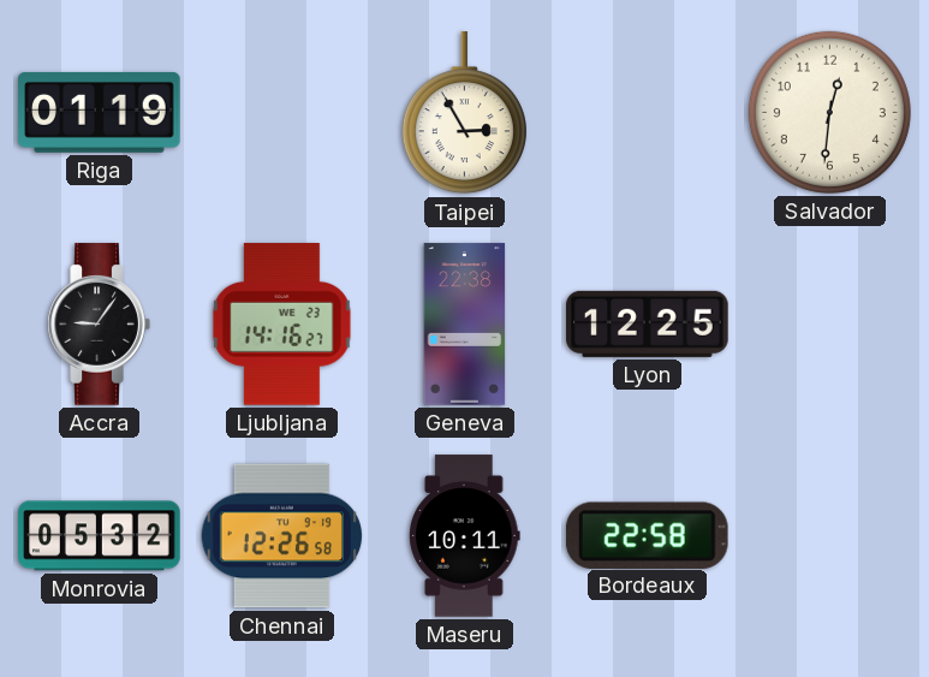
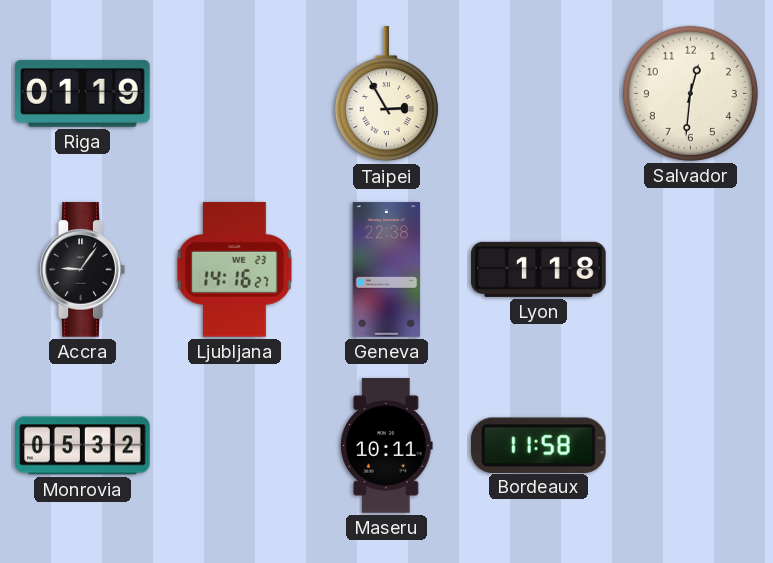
Lyon: 12:25 -> 1:18
Chennai: 12:26 -> none
Bordeaux: 22:58 -> 11:58
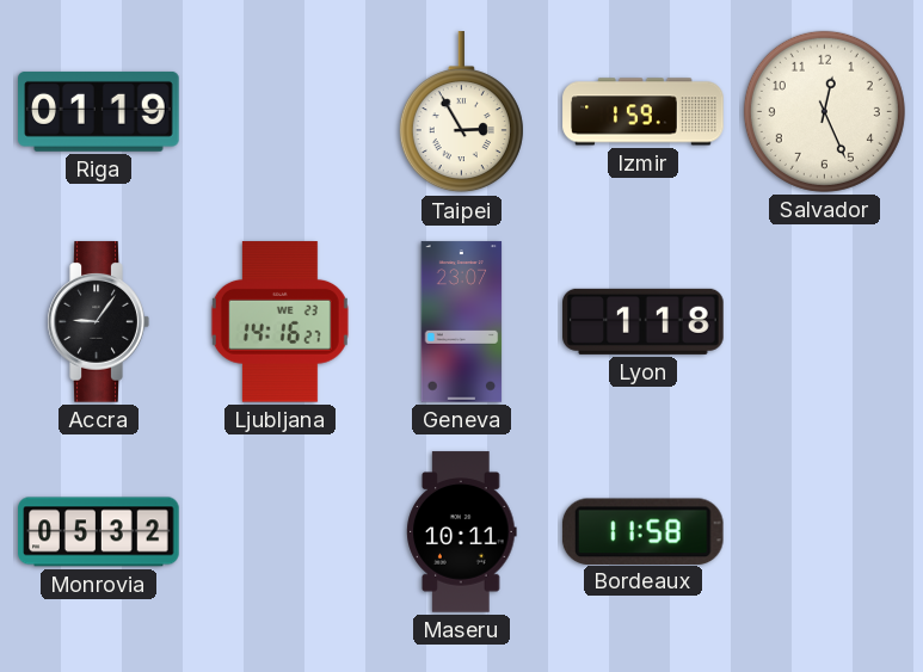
Izmir: none -> 1:59
Salvador: 12:31 -> 12:26
Geneva: 22:38 -> 23:07
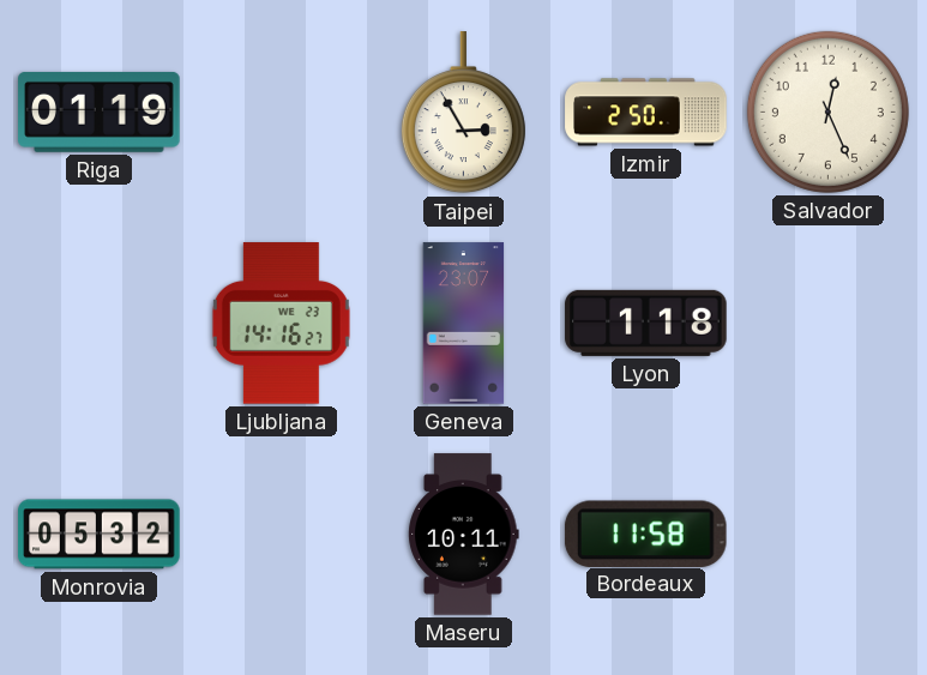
Izmir: 1:59 -> 2:50
Accra: 9:06 -> none
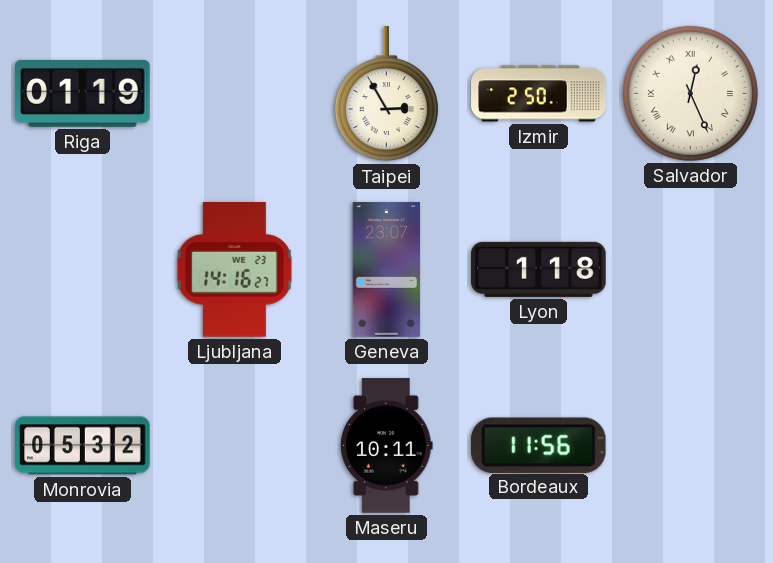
Salvador numerals: Arabic -> Roman
Bordeaux: 11:58 -> 11:56
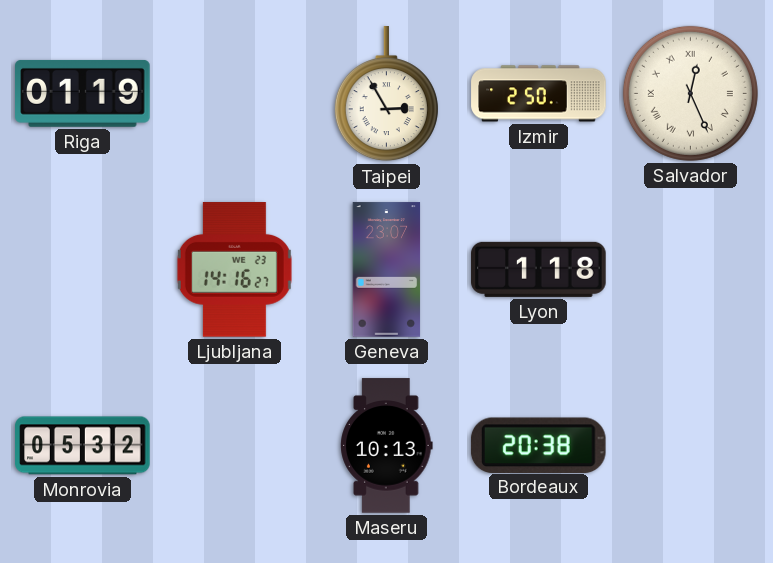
Maseru: 10:11 -> 10:13
Bordeaux: 11:56 -> 20:38
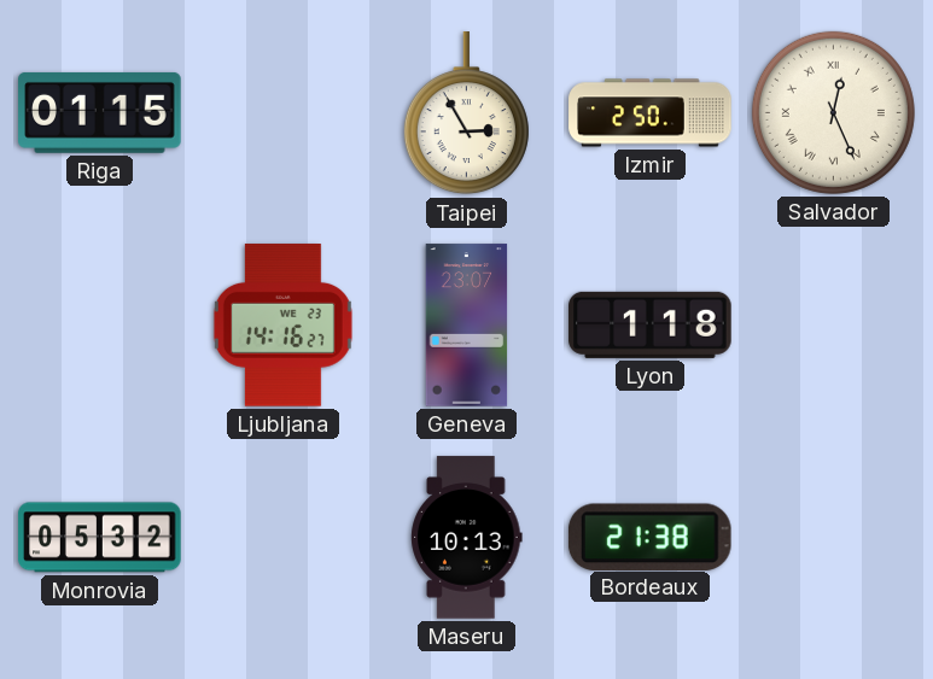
Riga: 01:19 -> 01:15
Bordeaux: 20:38 -> 21:38
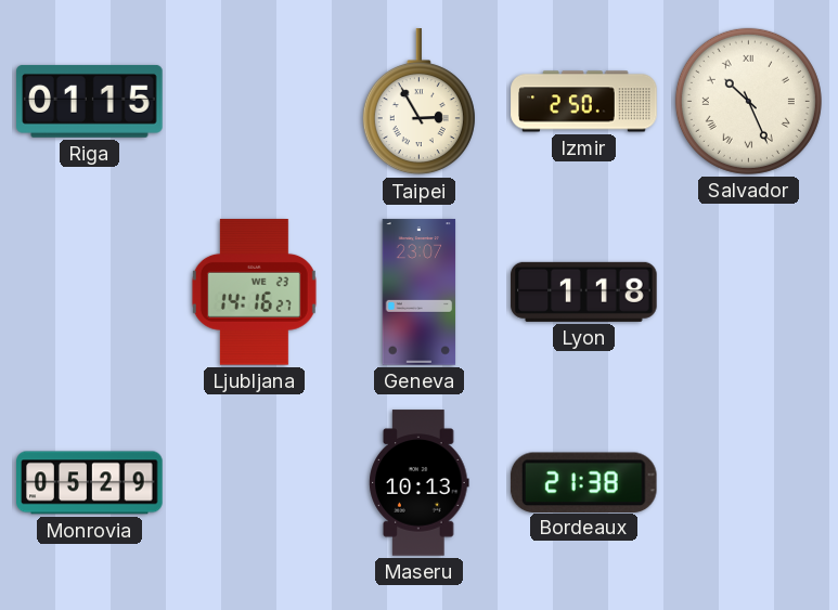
Salvador: 12:26 -> 10:26
Monrovia: 05:32 -> 05:29
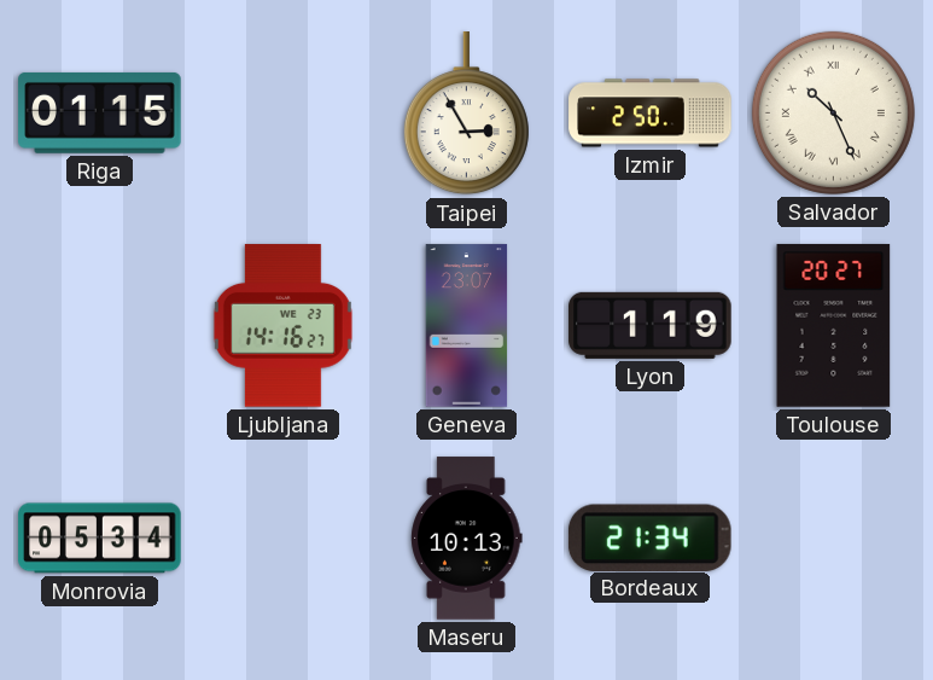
Lyon: 1:18 -> 1:19
Toulouse: none -> 20:27
Monrovia: 05:29 -> 05:34
Bordeaux: 21:38 -> 21:34
